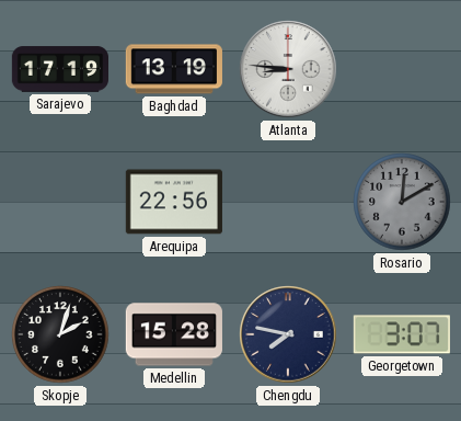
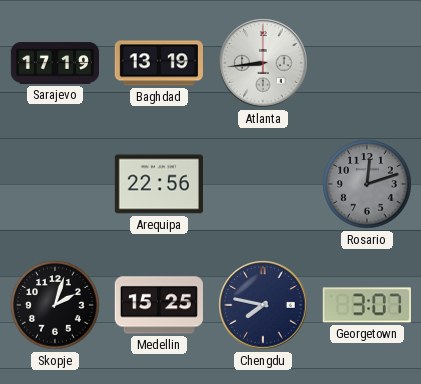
Atlanta: 8:46 -> 8:44
Rosario: 12:10 -> 12:12
Medellin: 15:28 -> 15:25
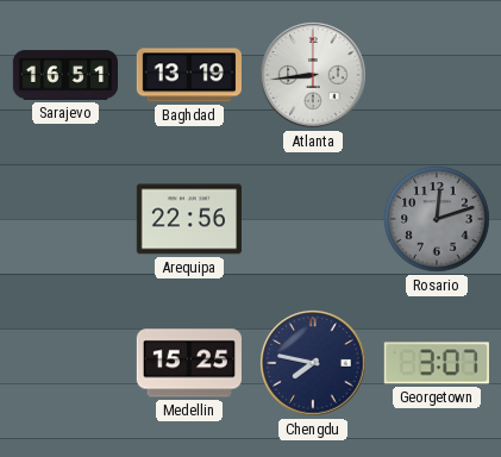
Sarajevo: 17:19 -> 16:51
Skopje: 2:03 -> none
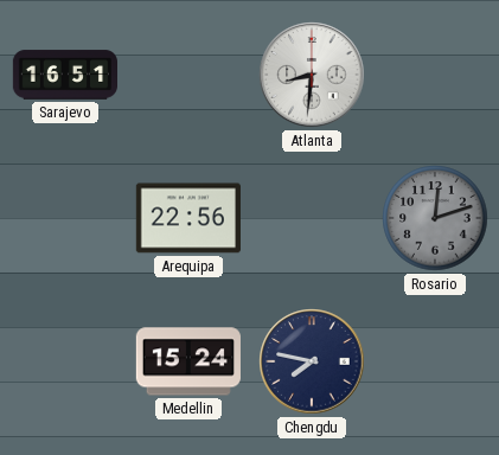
Baghdad: 13:19 -> none
Atlanta: 8:44 -> 8:31
Medellin: 15:25 -> 15:24
Georgetown: 3:07 -> none
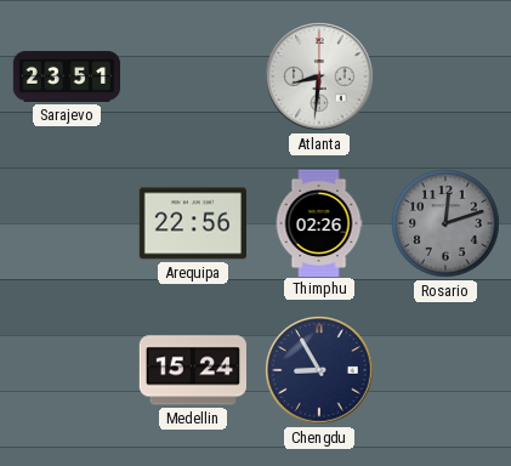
Sarajevo: 16:51 -> 23:51
Thimphu: none -> 02:26
Chengdu: 7:47 -> 8:55
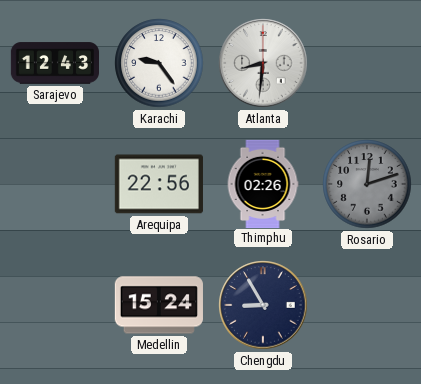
Sarajevo: 23:51 -> 12:43
Karachi: none -> 9:24
